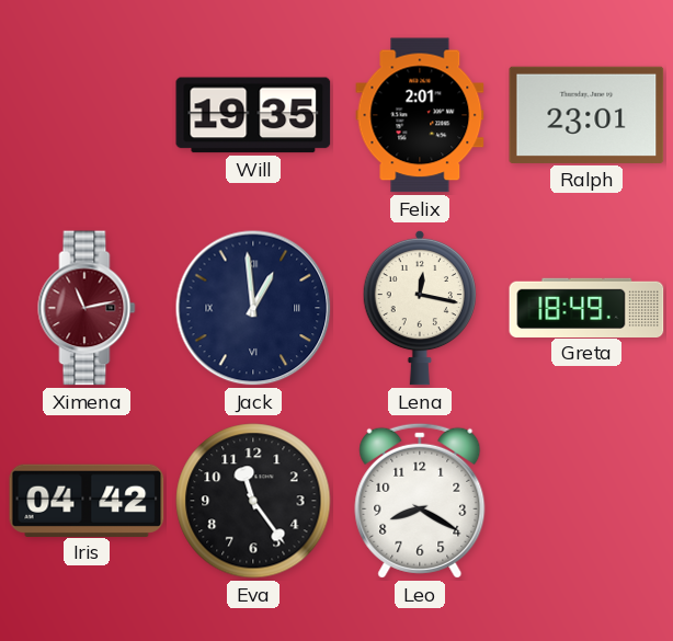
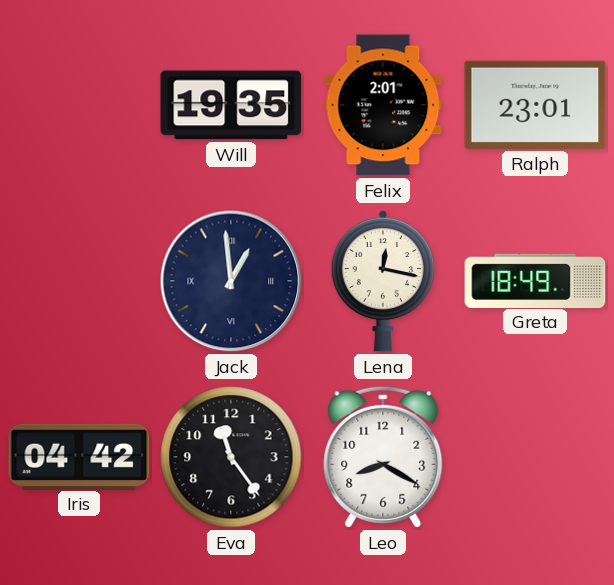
Ximena: 11:13 -> none
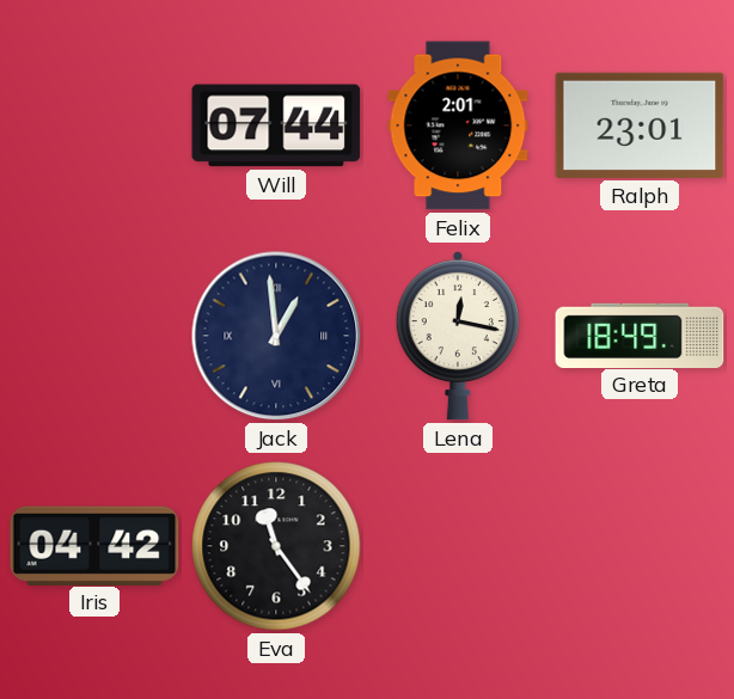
Will: 19:35 -> 07:44
Leo: 8:20 -> none
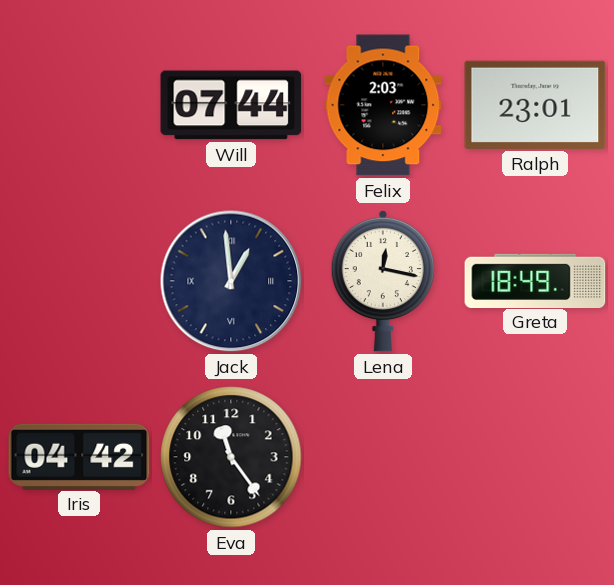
Felix: 2:01 -> 2:03
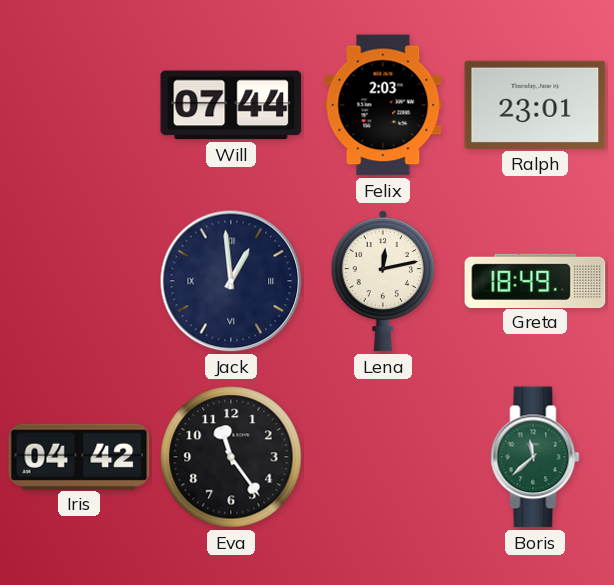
Lena: 12:17 -> 12:13
Boris: none -> 11:38
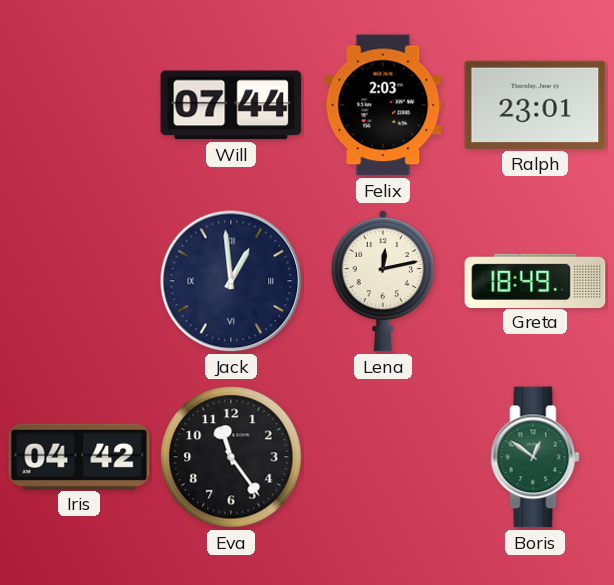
Boris: 11:38 -> 12:51
